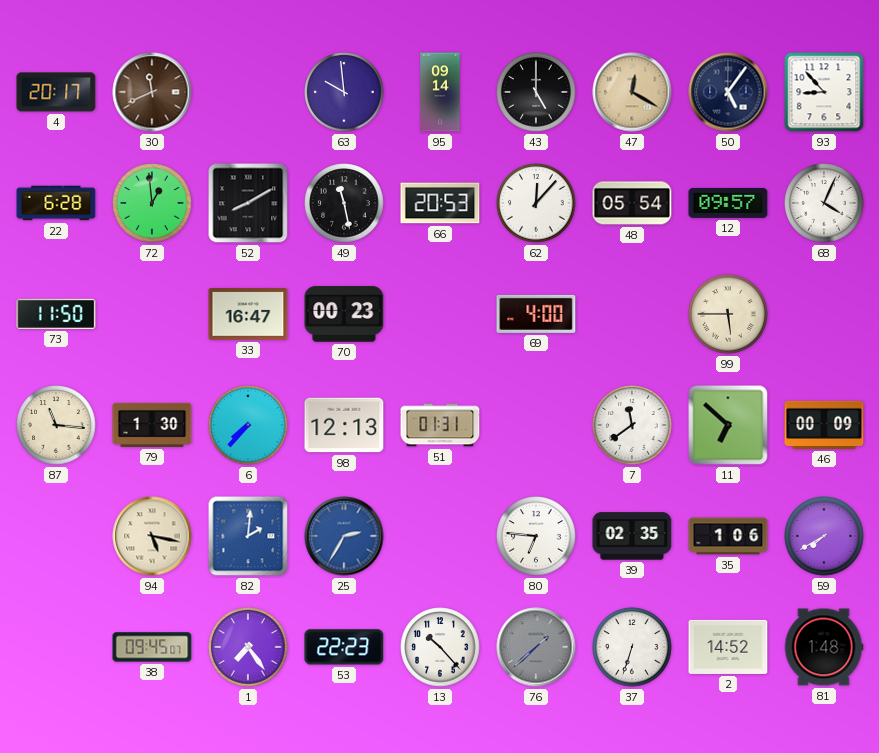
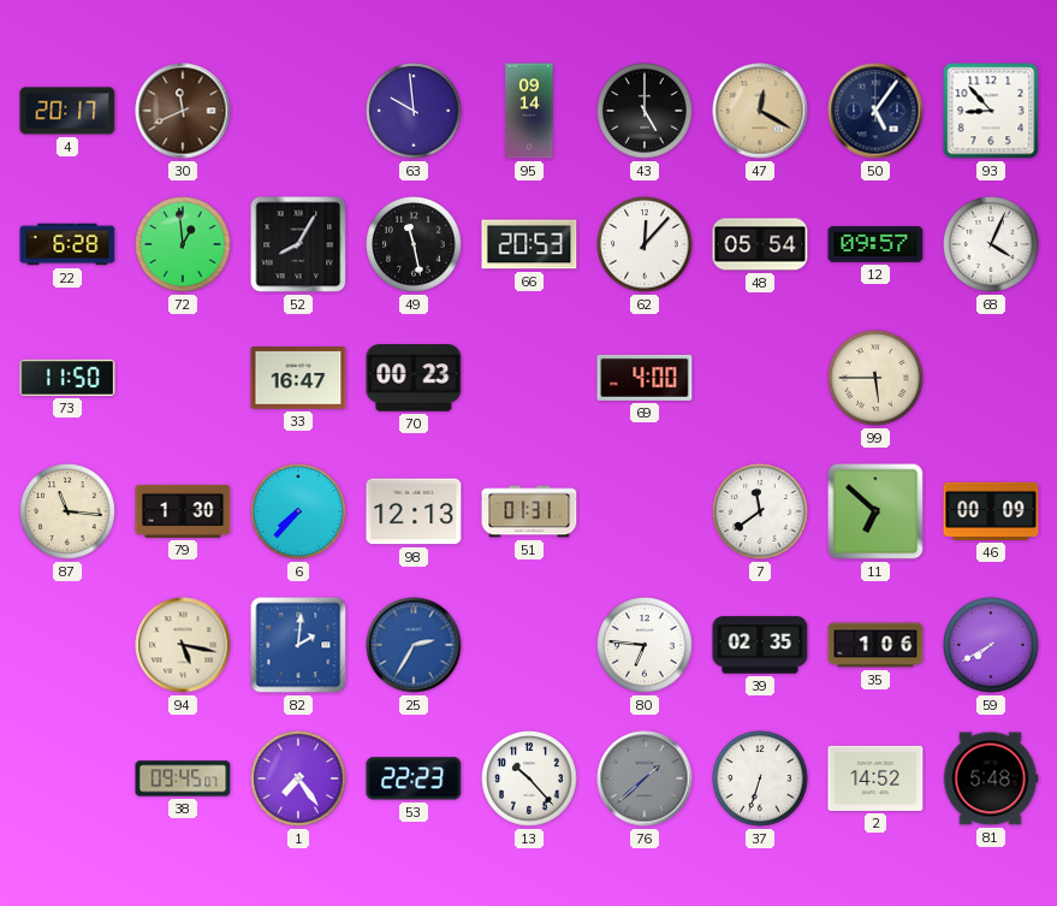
52: 8:10 -> 8:05
81: 1:48 -> 5:48
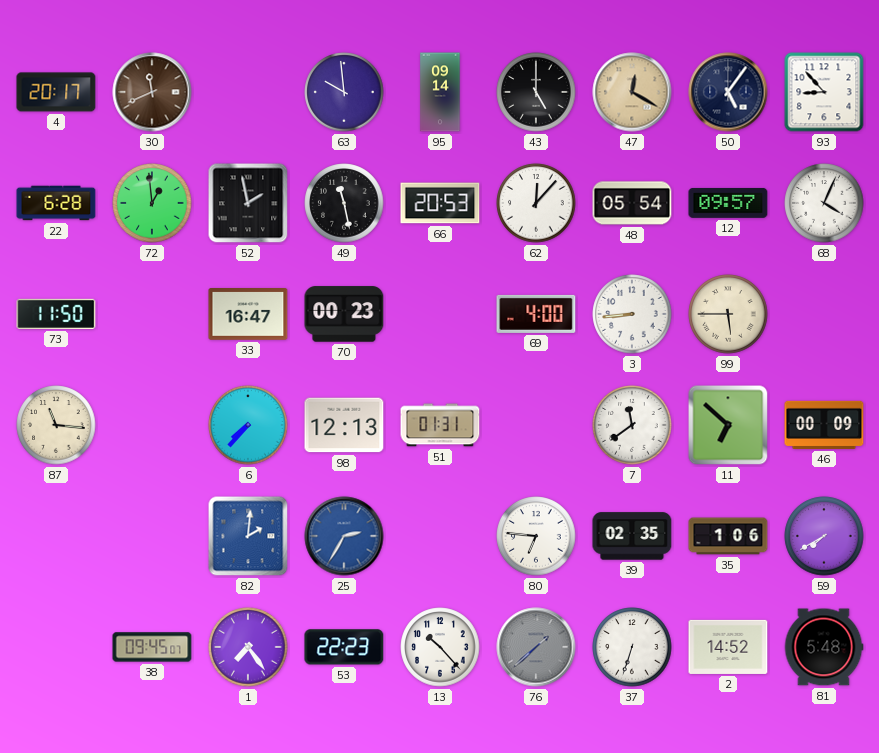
52: 8:05 -> 1:58
3: none -> 8:44
79: 1:30 -> none
94: 5:17 -> none
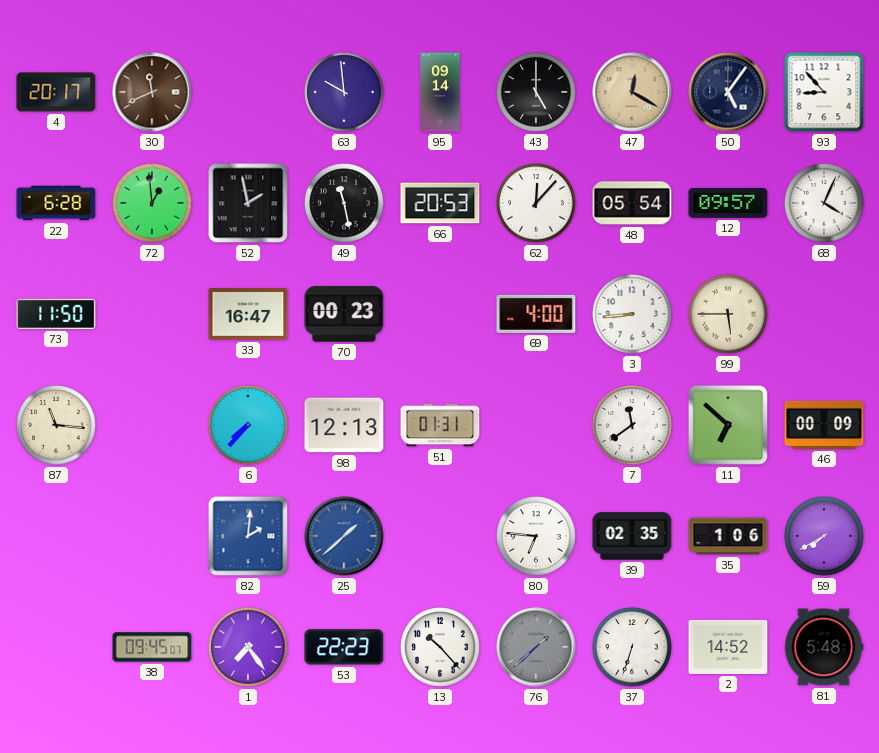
25: 2:35 -> 1:38
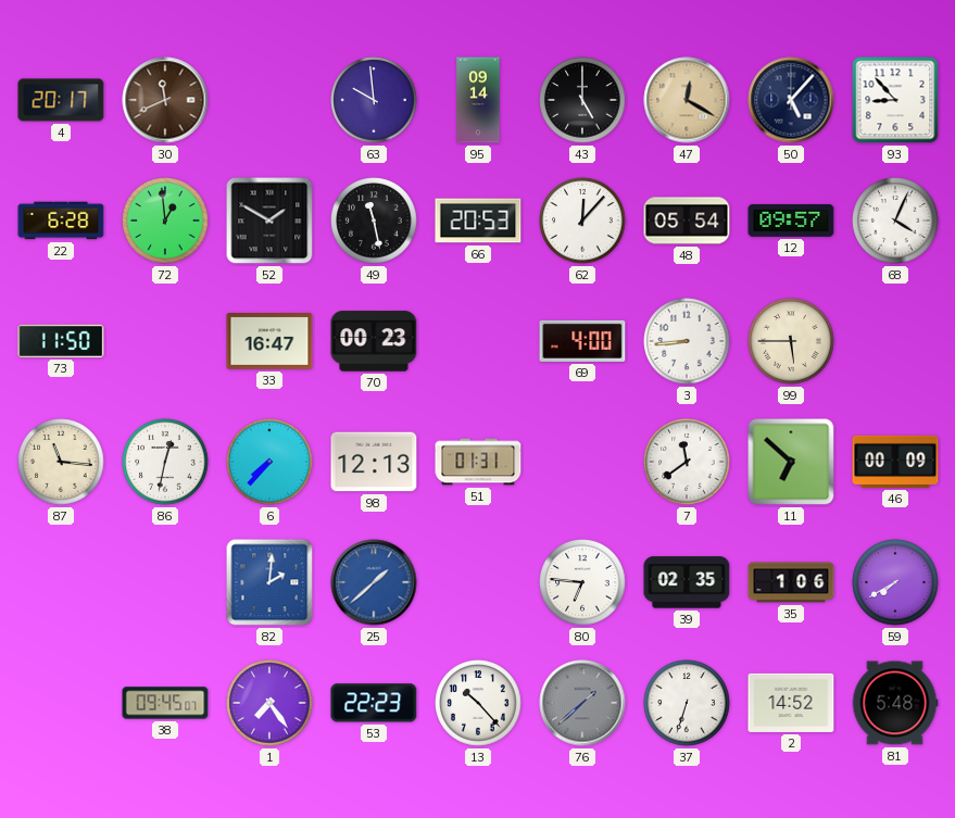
50: 5:06 -> 5:07
52: 1:58 -> 1:50
86: none -> 12:32
